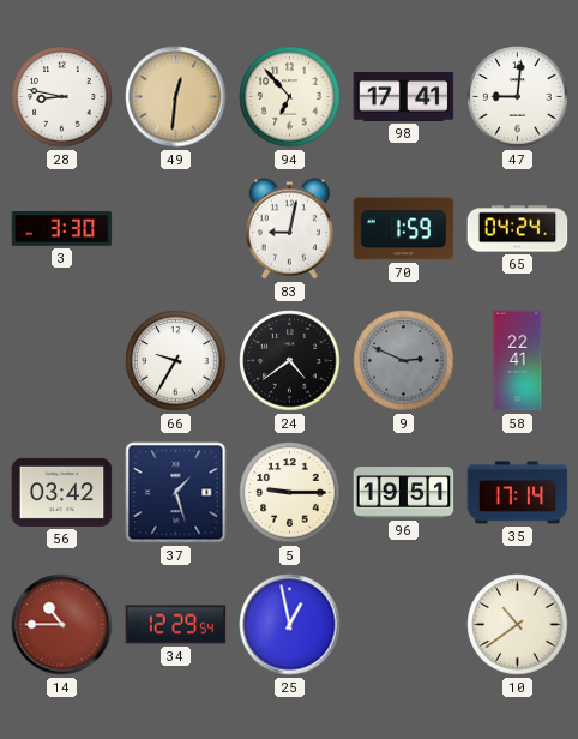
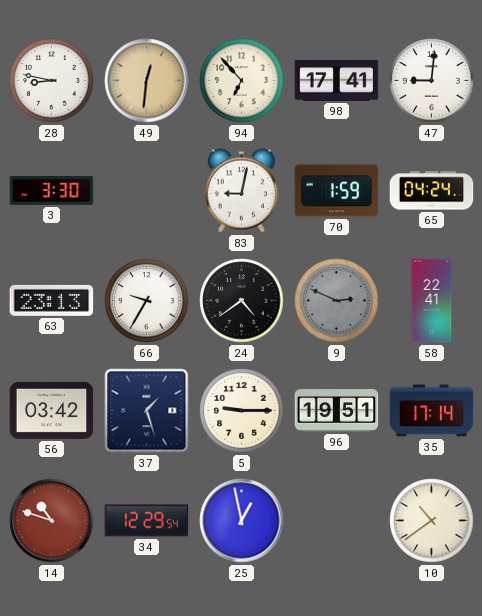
63: none -> 23:13
14: 10:45 -> 10:48
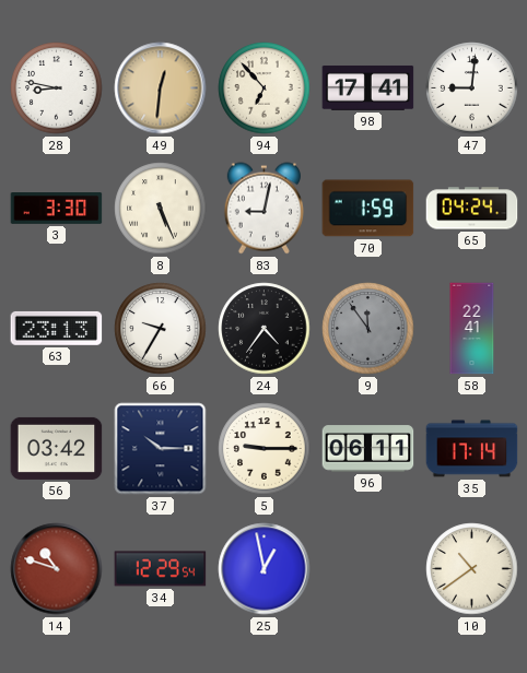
8: none -> 5:26
24: 4:39 -> 4:36
9: 2:49 -> 11:54
37: 1:27 -> 10:15
96: 19:51 -> 06:11
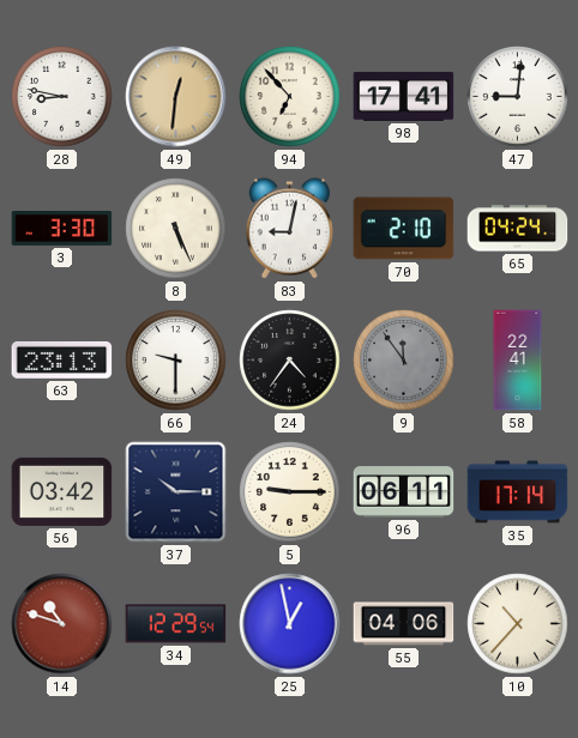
70: 1:59 -> 2:10
66: 9:35 -> 9:30
55: none -> 04:06
10: 10:39 -> 10:37
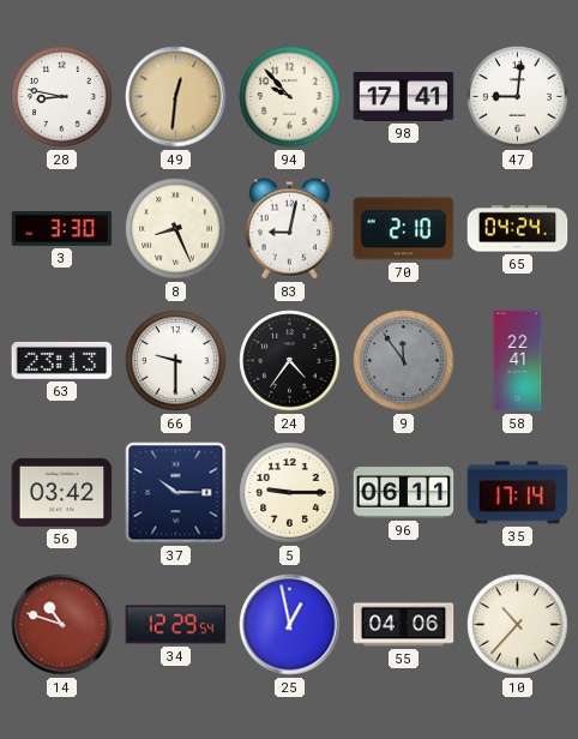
94: 6:53 -> 9:53
8: 5:26 -> 8:26
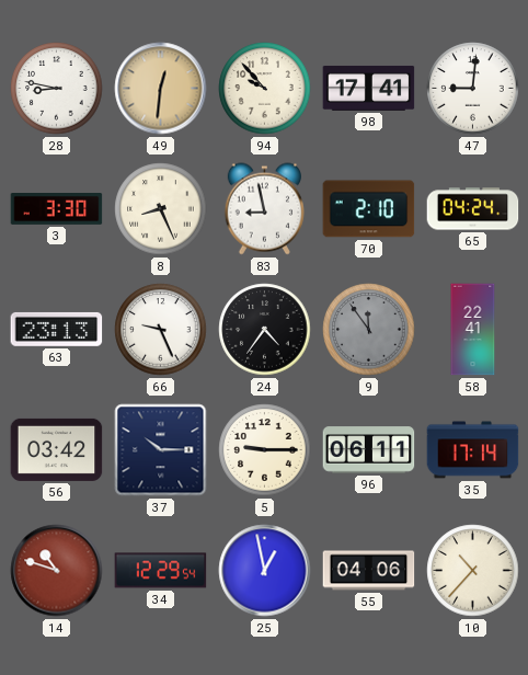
83: 9:02 -> 8:58
66: 9:30 -> 9:26
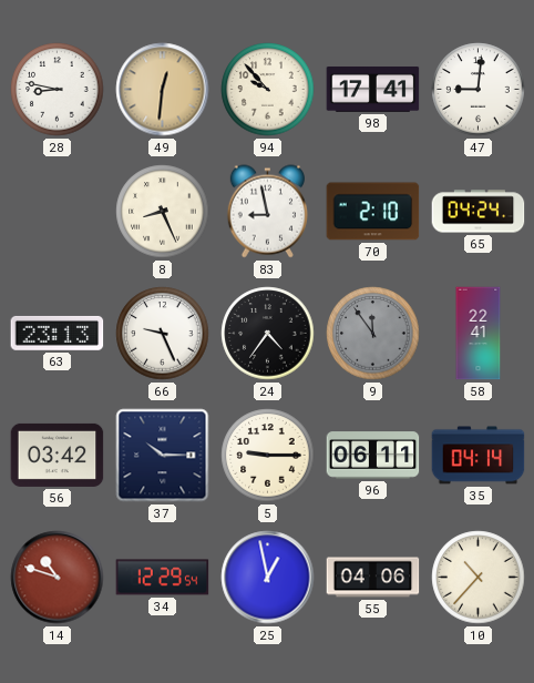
3: 3:30 -> none
35: 17:14 -> 04:14
